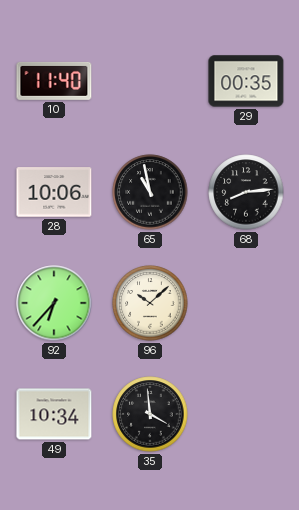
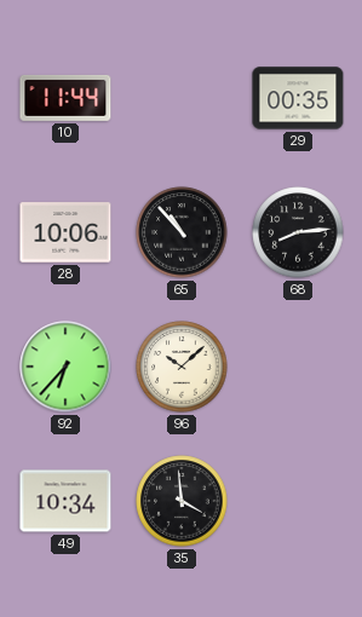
10: 11:40 -> 11:44
65: 10:58 -> 10:53
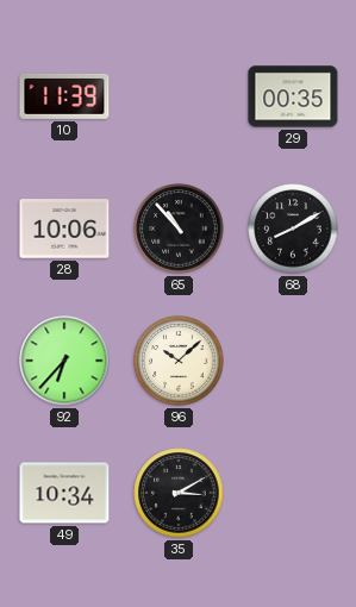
10: 11:44 -> 11:39
68: 8:14 -> 8:10
35: 3:59 -> 3:10
